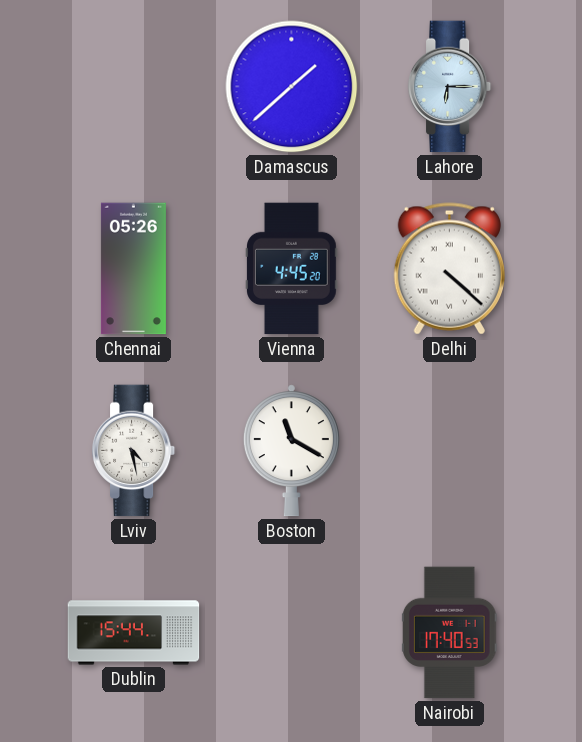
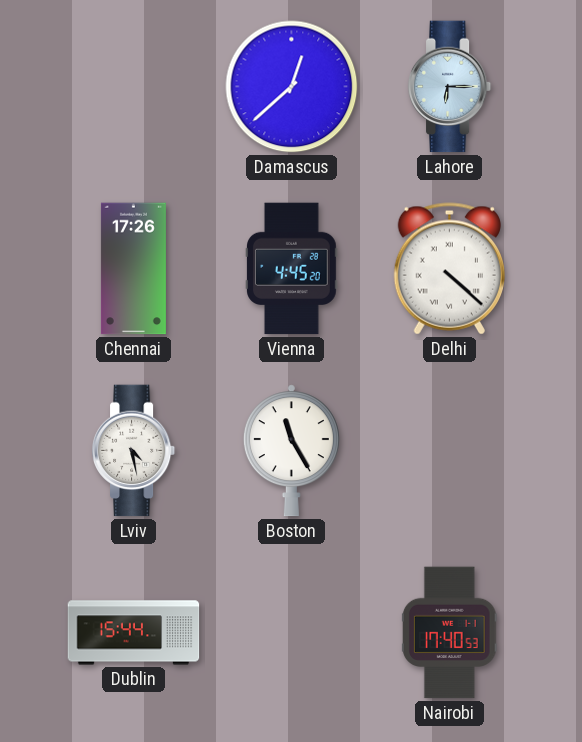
Damascus: 1:38 -> 12:38
Chennai: 05:26 -> 17:26
Boston: 11:20 -> 11:25
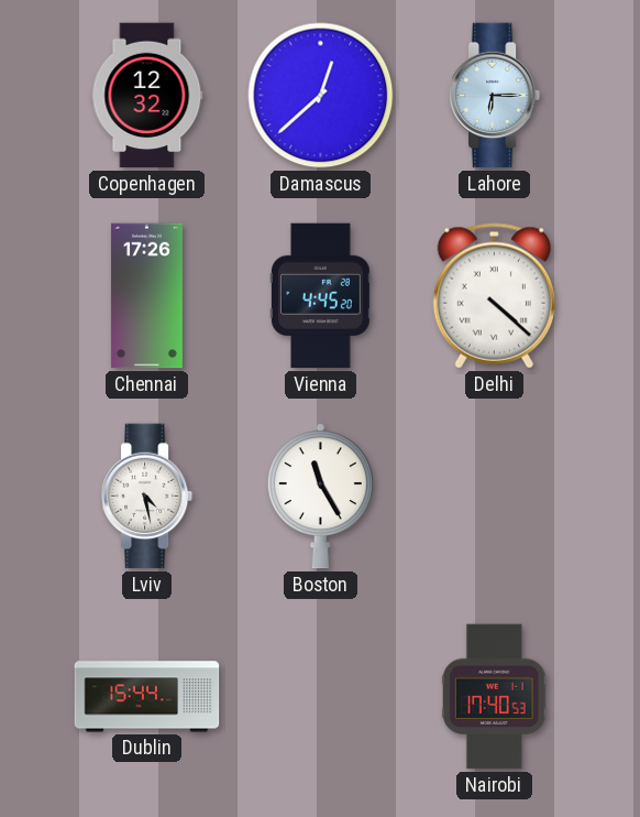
Copenhagen: none -> 12:32
